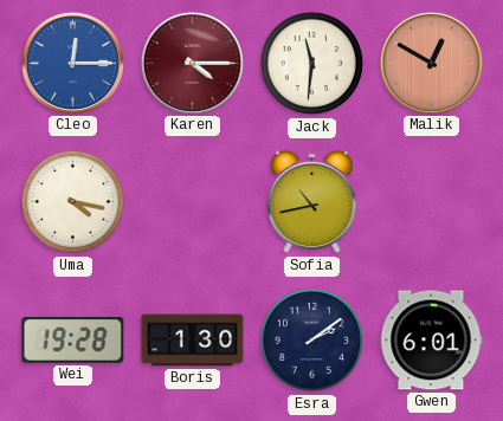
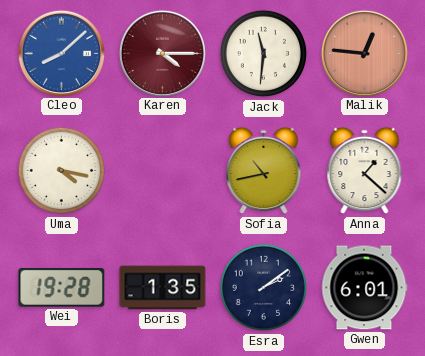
Cleo: 12:15 -> 8:08
Malik: 12:50 -> 12:46
Anna: none -> 1:22
Boris: 1:30 -> 1:35
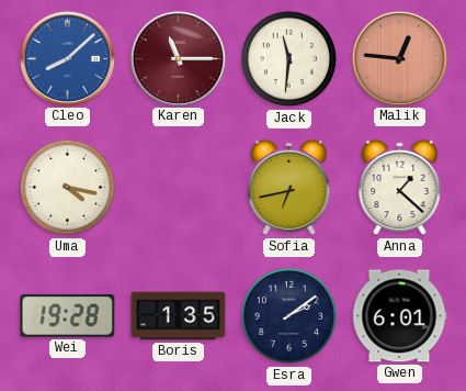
Karen: 4:15 -> 11:15
Sofia: 10:43 -> 6:43
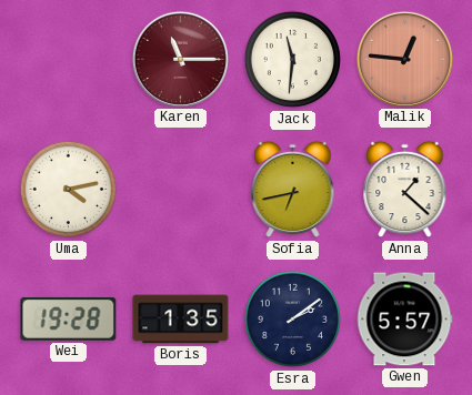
Cleo: 8:08 -> none
Uma: 4:17 -> 4:13
Gwen: 6:01 -> 5:57
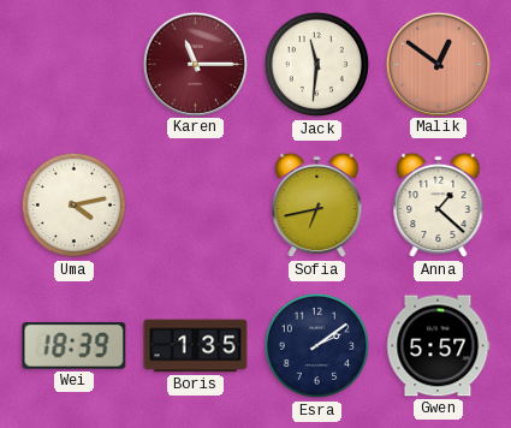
Malik: 12:46 -> 12:51
Wei: 19:28 -> 18:39
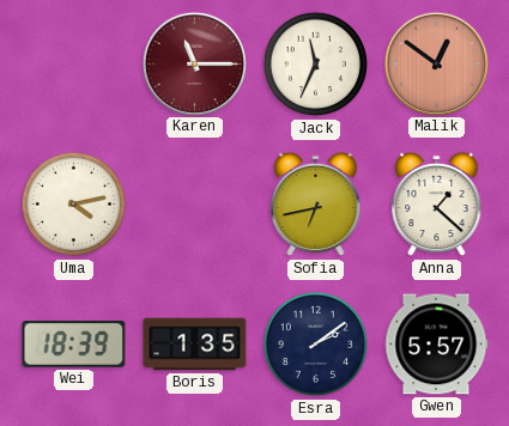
Jack: 11:31 -> 11:34
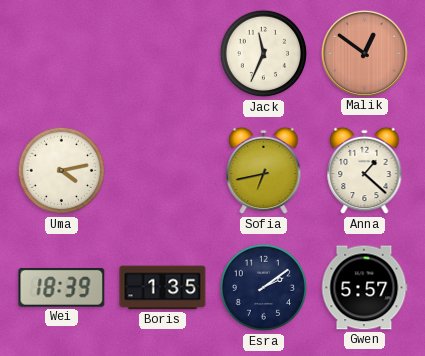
Karen: 11:15 -> none
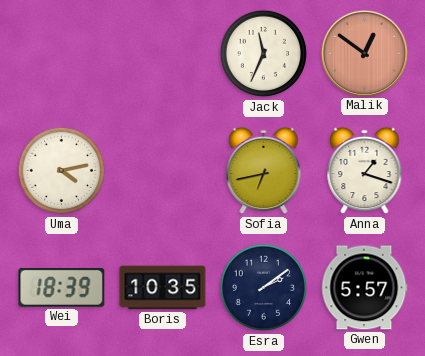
Anna: 1:22 -> 1:18
Boris: 1:35 -> 10:35
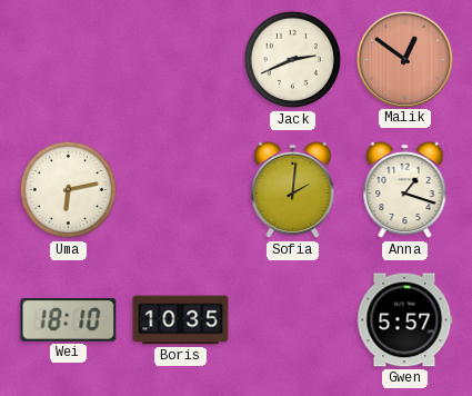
Jack: 11:34 -> 2:41
Uma: 4:13 -> 6:13
Sofia: 6:43 -> 2:01
Wei: 18:39 -> 18:10
Esra: 2:09 -> none
